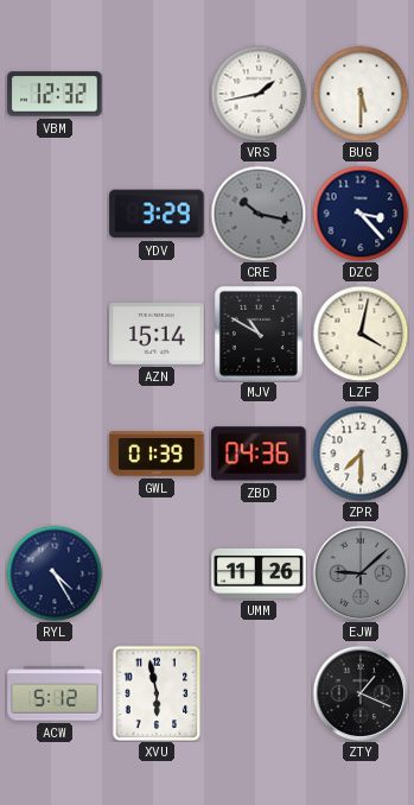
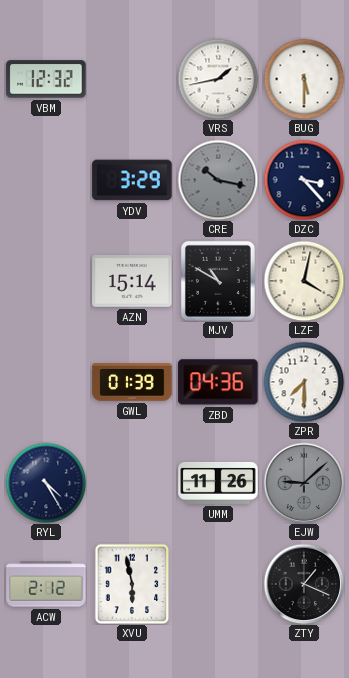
ACW: 5:12 -> 2:12
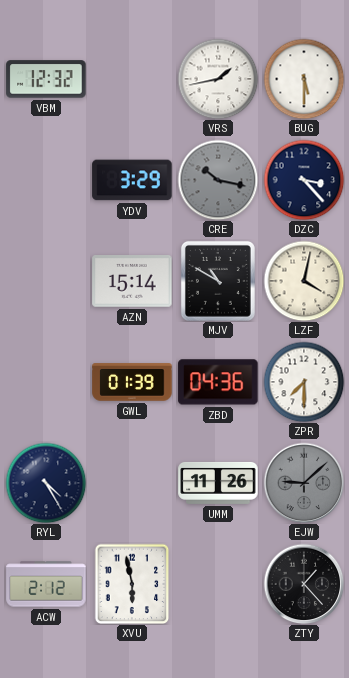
ZTY: 1:19 -> 1:23
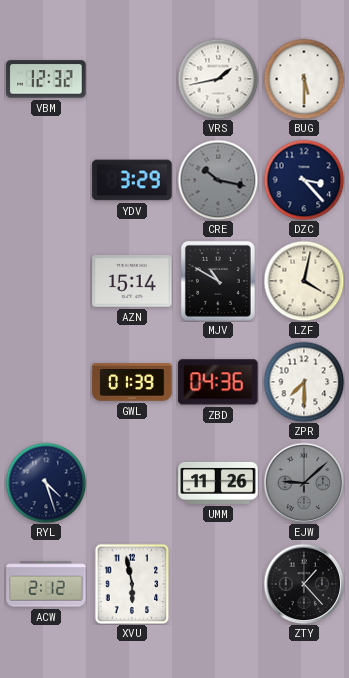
RYL: 4:25 -> 4:27
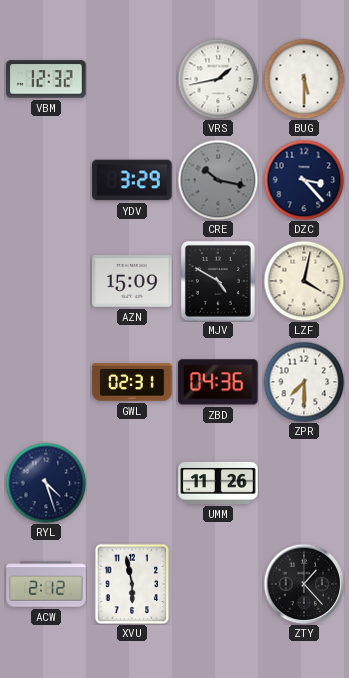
AZN: 15:14 -> 15:09
MJV: 10:50 -> 4:50
GWL: 01:39 -> 02:31
EJW: 9:08 -> none
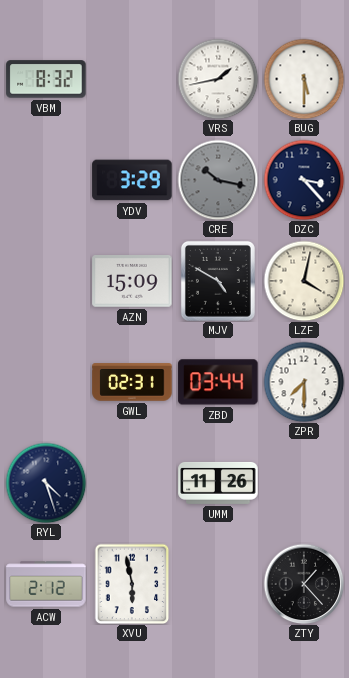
VBM: 12:32 -> 8:32
ZBD: 04:36 -> 03:44
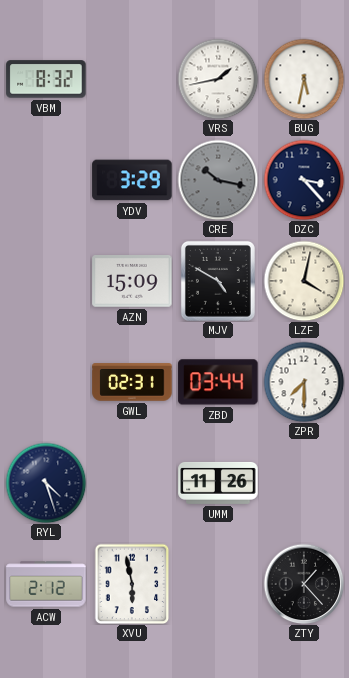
BUG: 5:30 -> 5:32
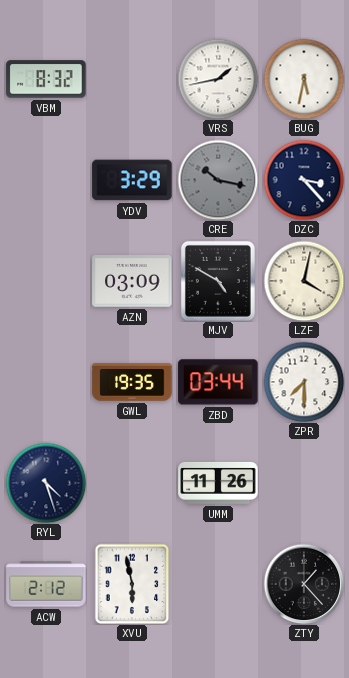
AZN: 15:09 -> 03:09
GWL: 02:31 -> 19:35
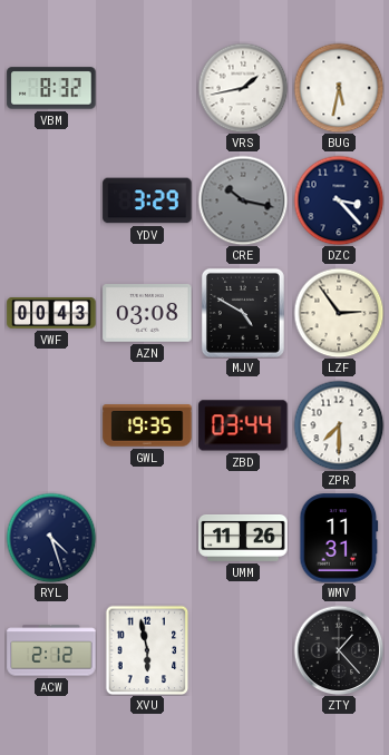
VWF: none -> 00:43
AZN: 03:09 -> 03:08
LZF: 4:02 -> 2:54
WMV: none -> 11:31
